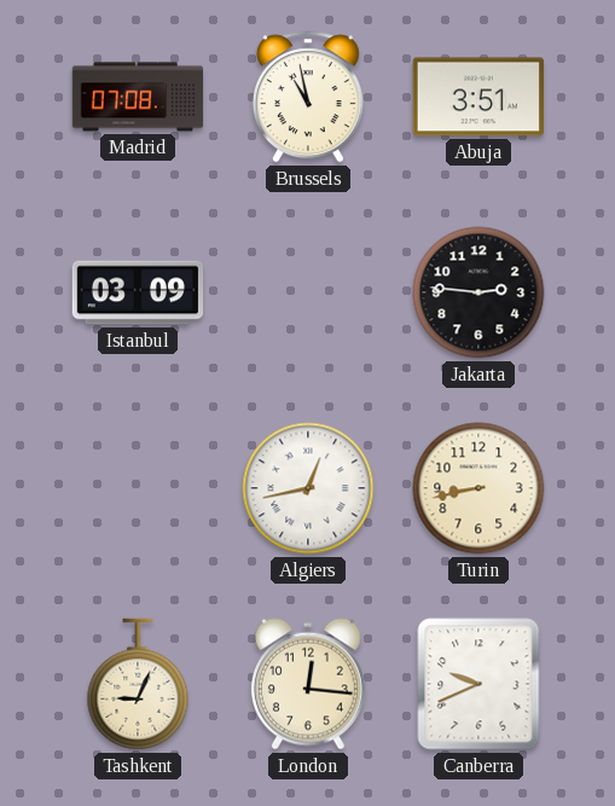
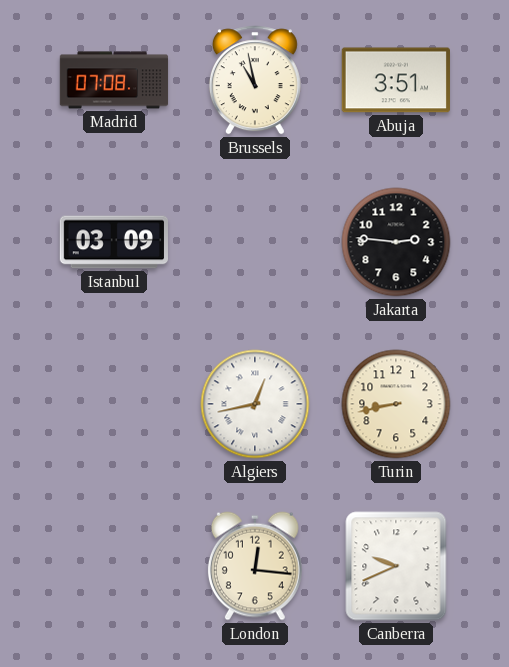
Tashkent: 9:04 -> none
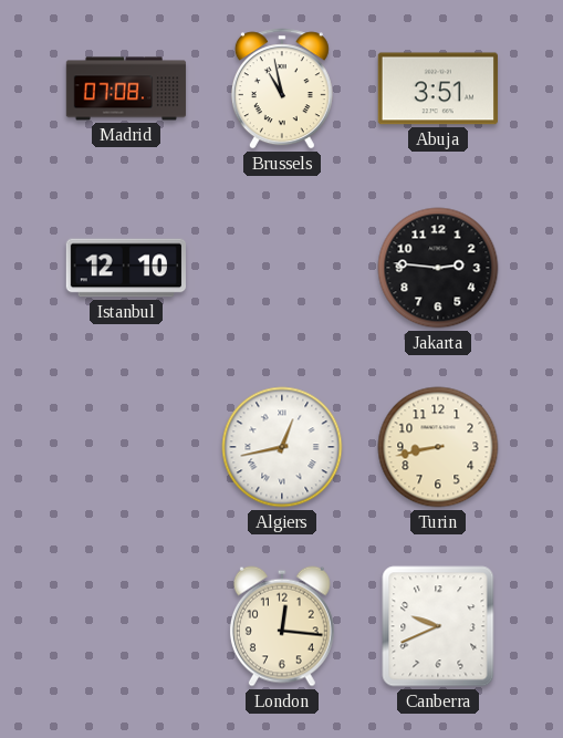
Istanbul: 03:09 -> 12:10
